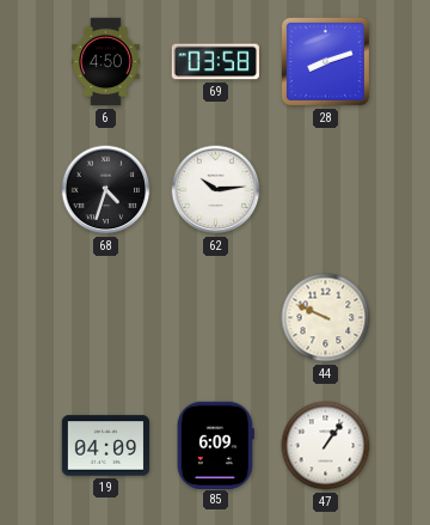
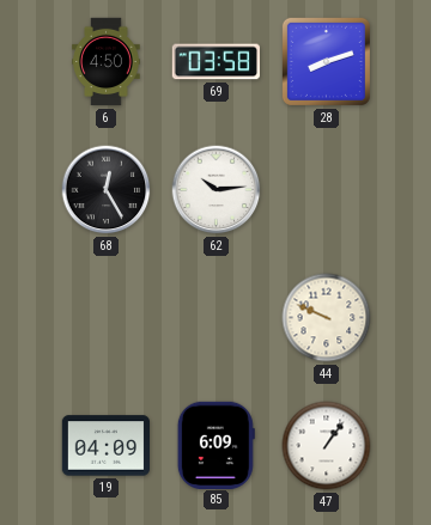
68: 4:33 -> 12:25
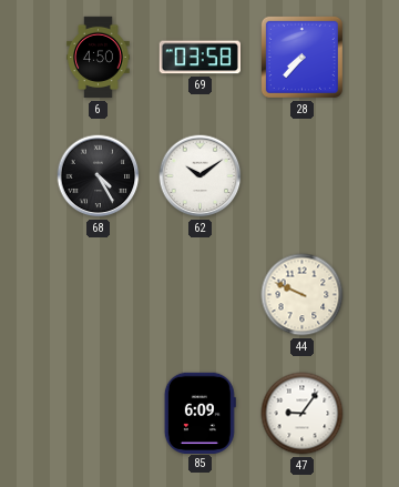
28: 8:12 -> 7:37
68: 12:25 -> 4:25
62: 10:14 -> 10:09
19: 04:09 -> none
47: 1:06 -> 9:06
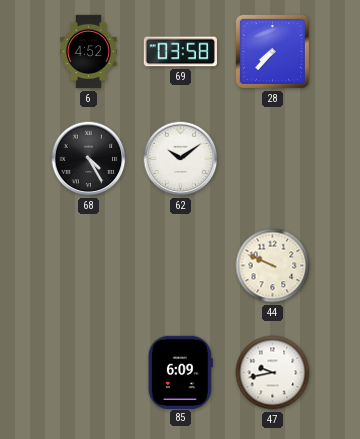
6: 4:50 -> 4:52
47: 9:06 -> 9:43
